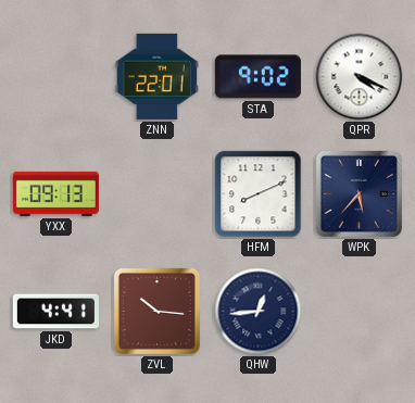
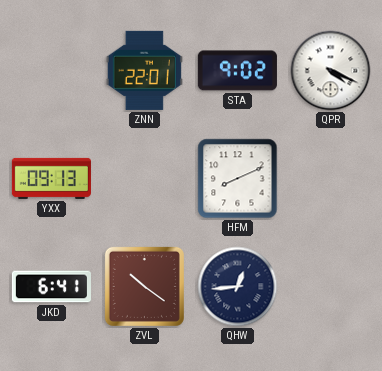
WPK: 5:37 -> none
JKD: 4:41 -> 6:41
ZVL: 10:16 -> 10:21
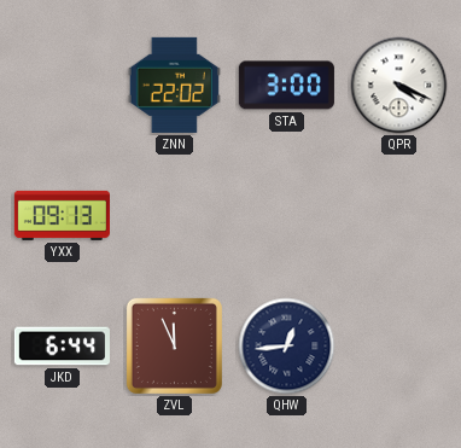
ZNN: 22:01 -> 22:02
STA: 9:02 -> 3:00
HFM: 8:11 -> none
JKD: 6:41 -> 6:44
ZVL: 10:21 -> 11:56
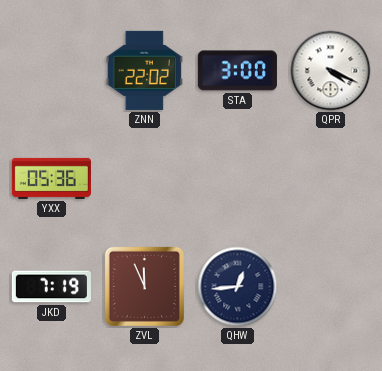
YXX: 09:13 -> 05:36
JKD: 6:44 -> 7:19
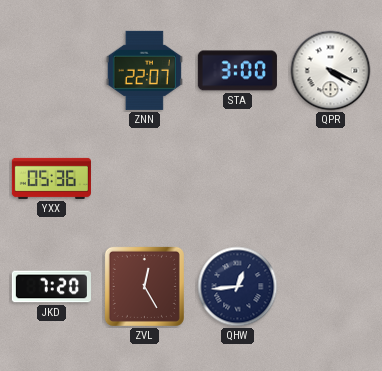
ZNN: 22:02 -> 22:07
JKD: 7:19 -> 7:20
ZVL: 11:56 -> 12:25
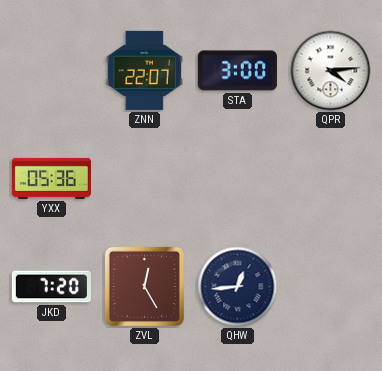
QPR: 4:19 -> 4:14
